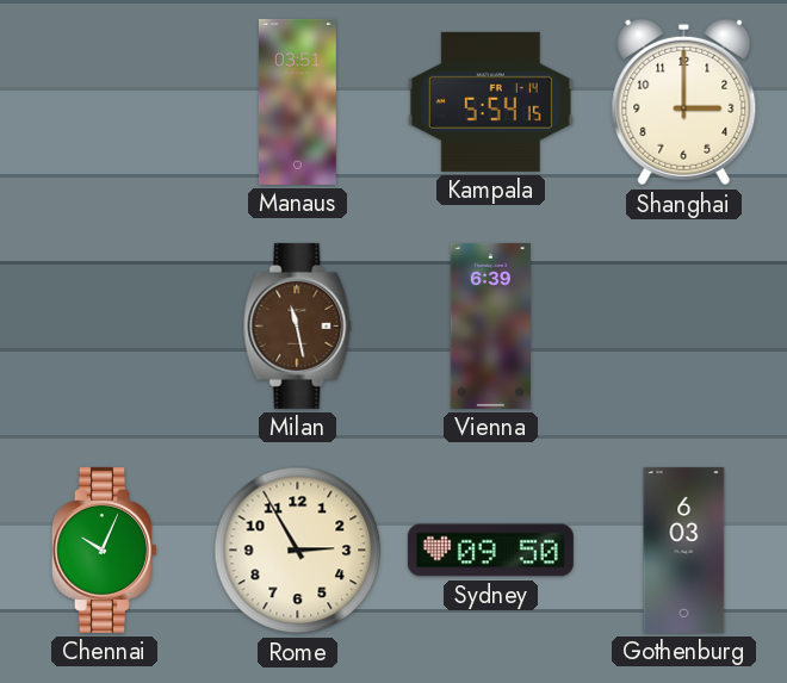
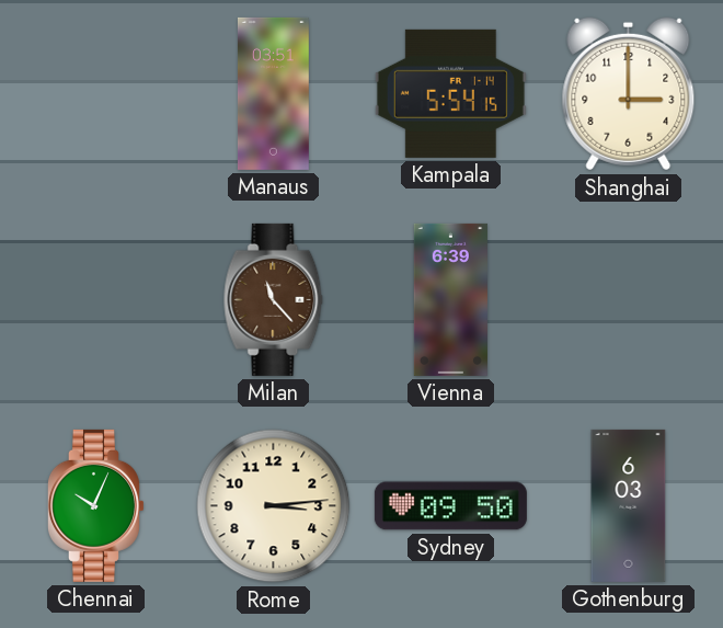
Milan: 11:28 -> 11:23
Rome: 2:55 -> 3:14
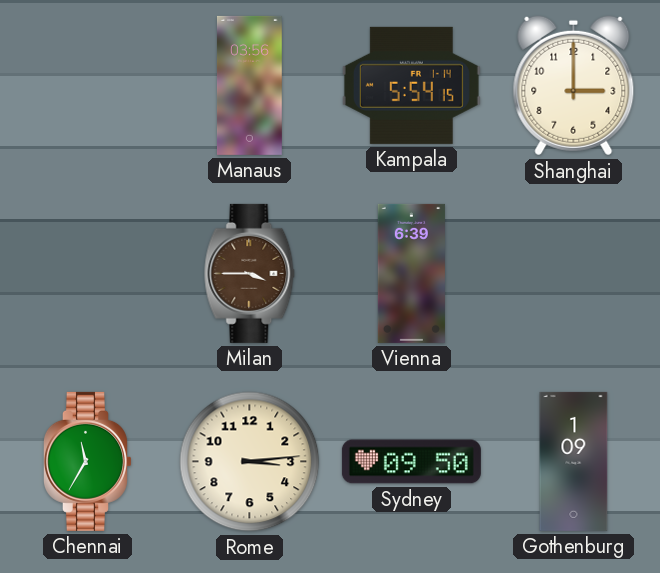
Manaus: 03:51 -> 03:56
Milan: 11:23 -> 3:45
Chennai: 10:04 -> 11:35
Gothenburg: 6:03 -> 1:09
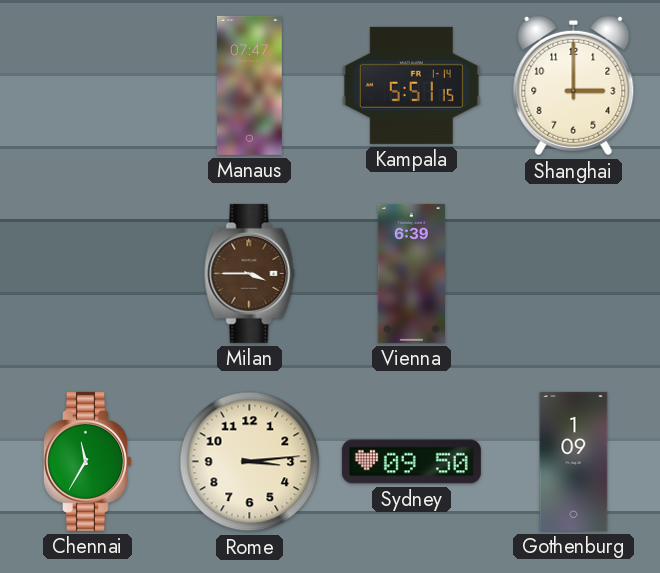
Manaus: 03:56 -> 07:47
Kampala: 5:54 -> 5:51
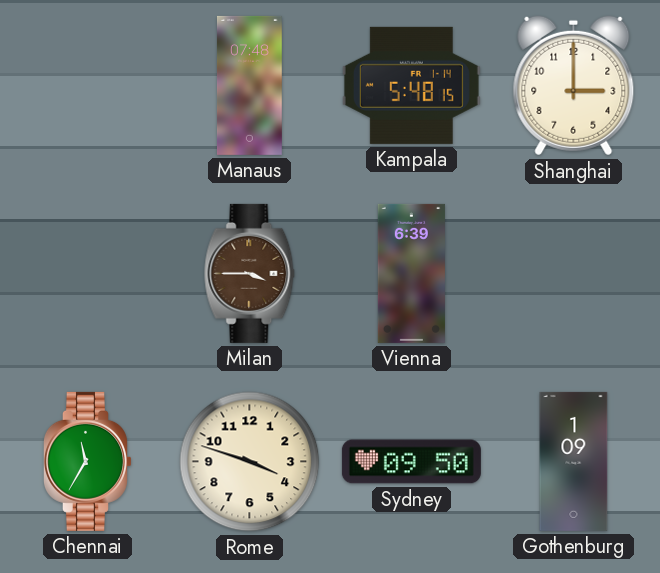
Manaus: 07:47 -> 07:48
Kampala: 5:51 -> 5:48
Rome: 3:14 -> 3:48
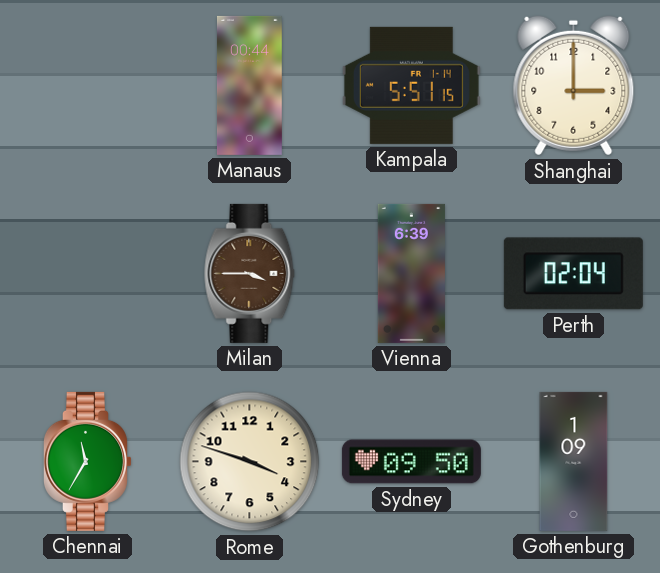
Manaus: 07:48 -> 00:44
Kampala: 5:48 -> 5:51
Perth: none -> 02:04
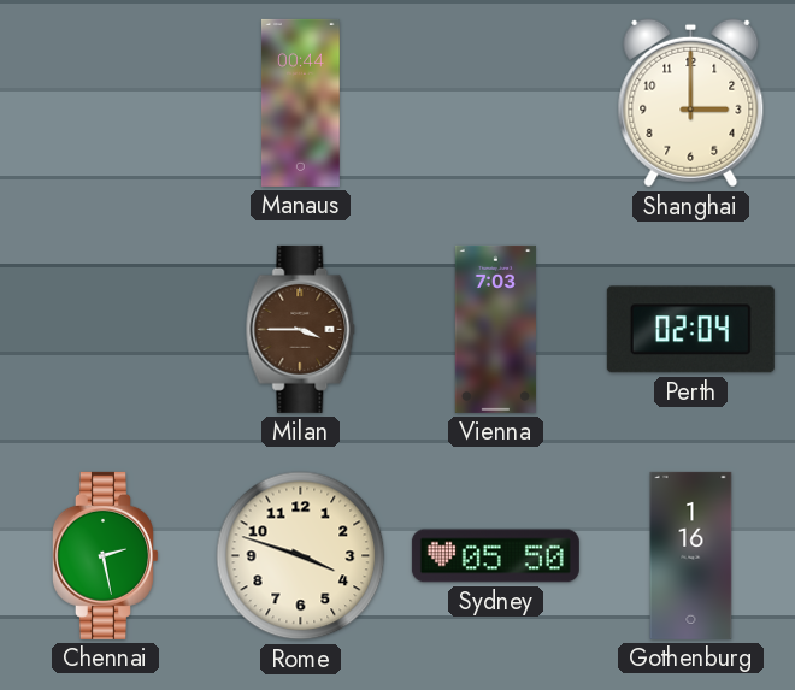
Kampala: 5:51 -> none
Vienna: 6:39 -> 7:03
Chennai: 11:35 -> 2:28
Sydney: 09:50 -> 05:50
Gothenburg: 1:09 -> 1:16
